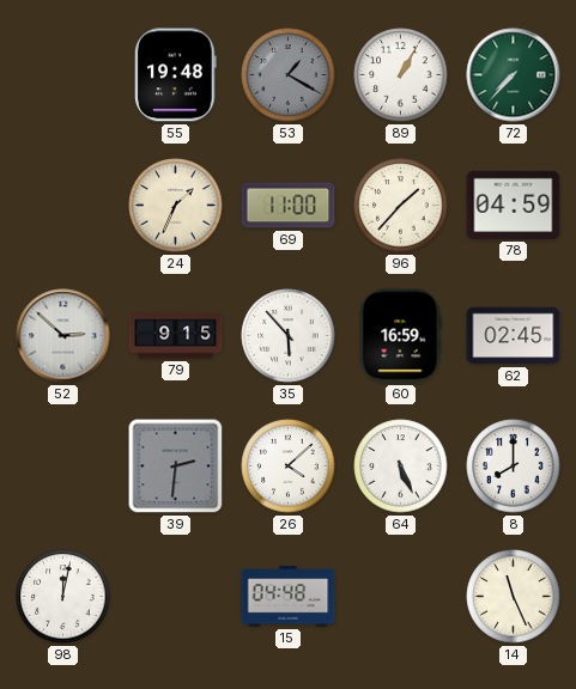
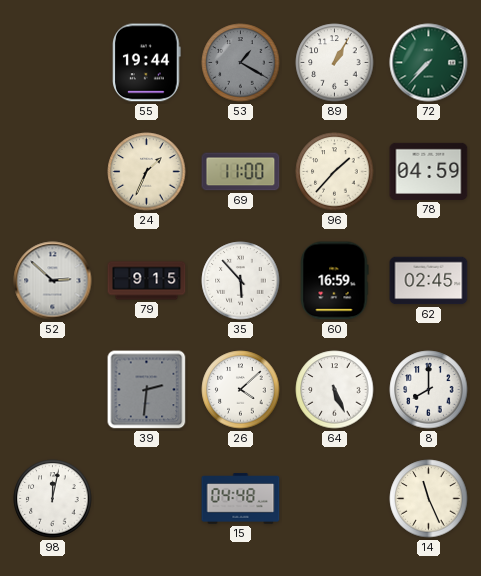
55: 19:48 -> 19:44
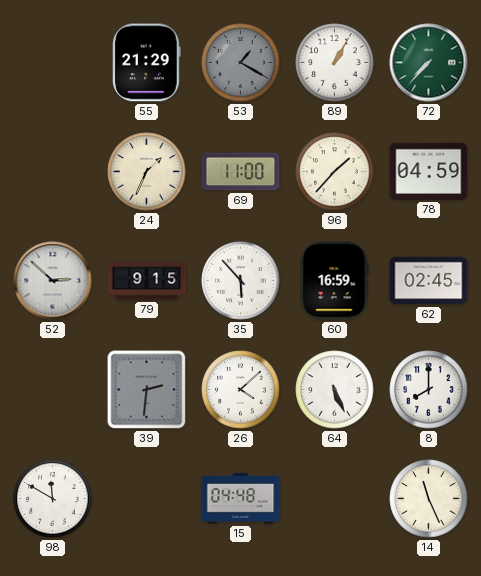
55: 19:44 -> 21:29
98: 12:02 -> 11:50
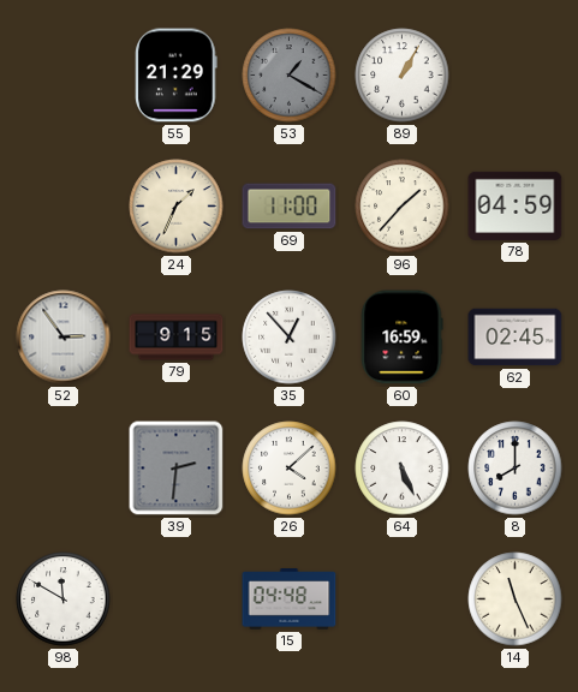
72: 7:37 -> none
52: 2:52 -> 2:54
35: 5:53 -> 12:53
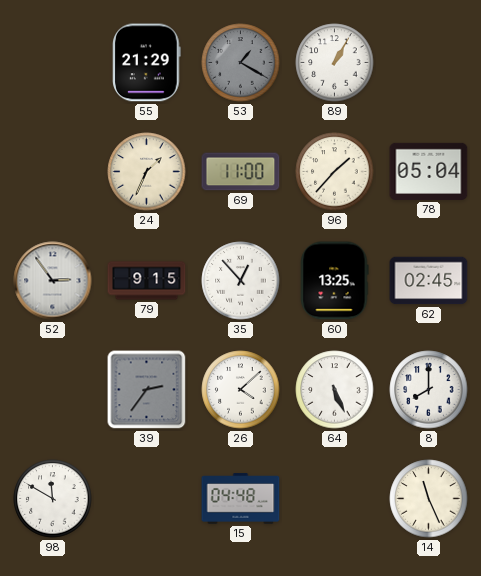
78: 04:59 -> 05:04
60: 16:59 -> 13:25
39: 2:31 -> 2:36
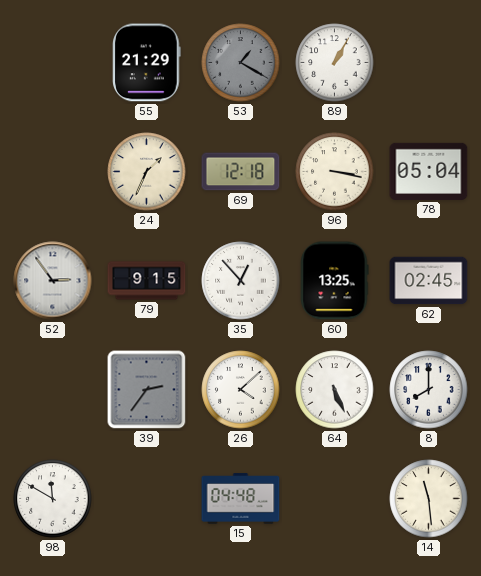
69: 11:00 -> 12:18
96: 1:37 -> 3:17
14: 11:26 -> 11:29
